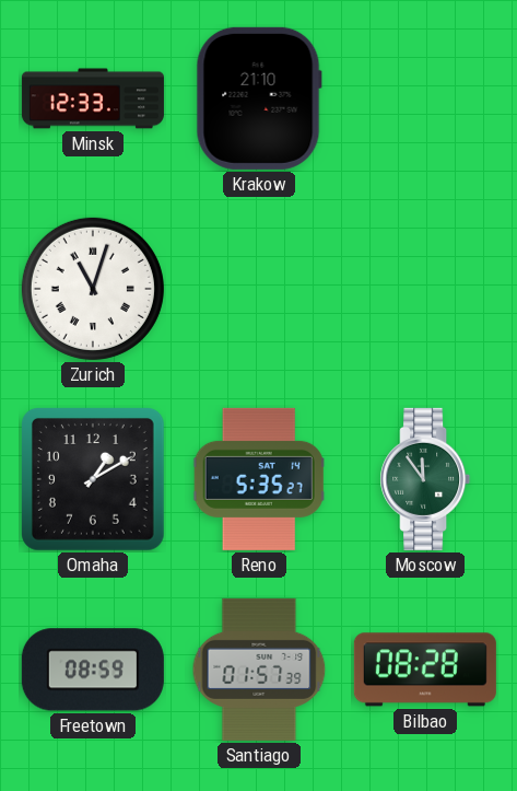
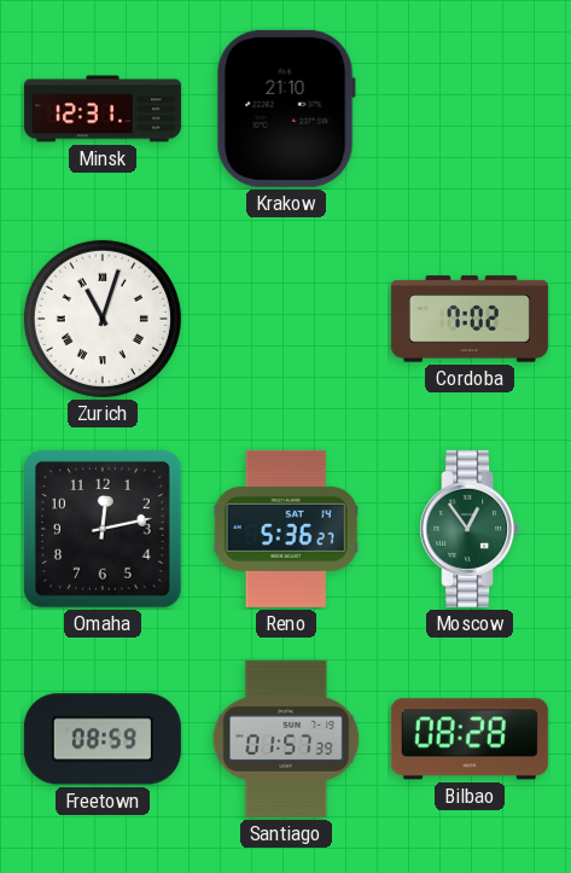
Minsk: 12:33 -> 12:31
Cordoba: none -> 7:02
Omaha: 1:10 -> 12:13
Reno: 5:35 -> 5:36
Moscow: 11:54 -> 12:54
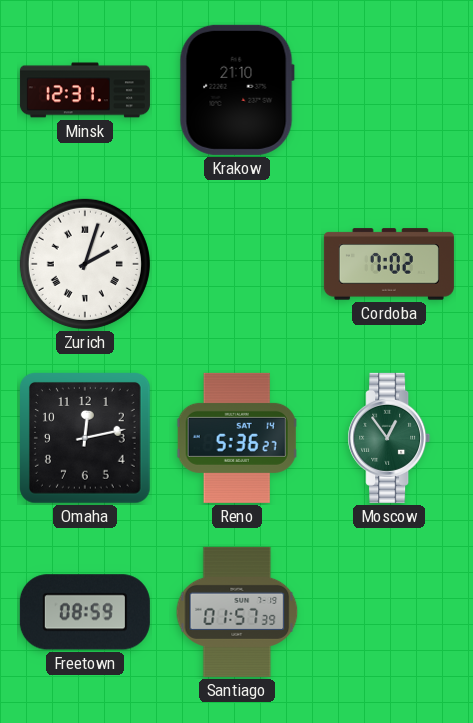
Zurich: 11:03 -> 2:03
Bilbao: 08:28 -> none
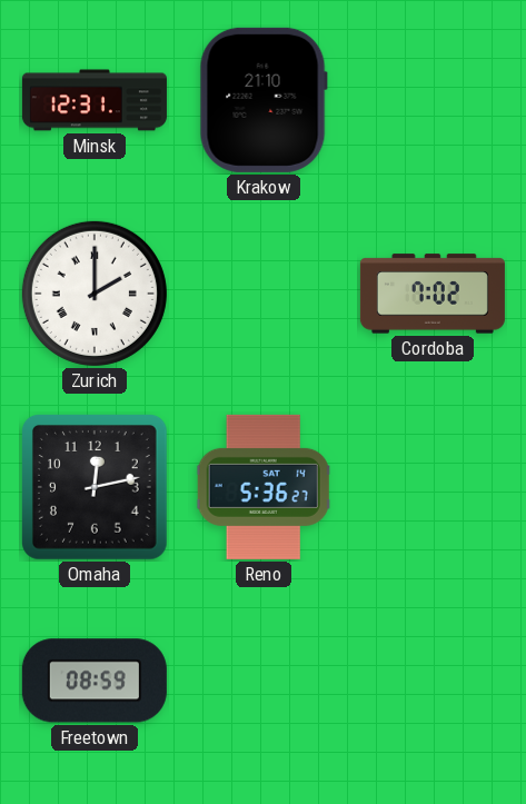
Zurich: 2:03 -> 2:00
Moscow: 12:54 -> none
Santiago: 01:57 -> none
